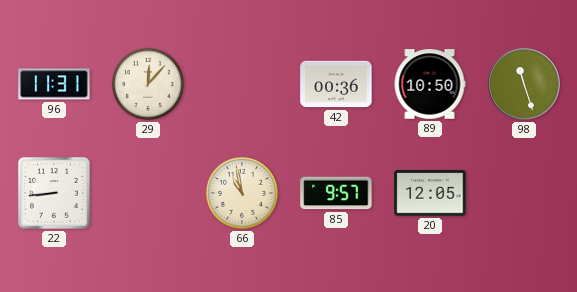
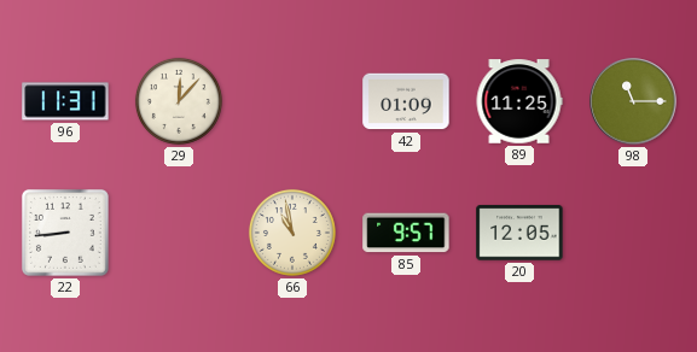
42: 00:36 -> 01:09
89: 10:50 -> 11:25
98: 11:27 -> 11:15
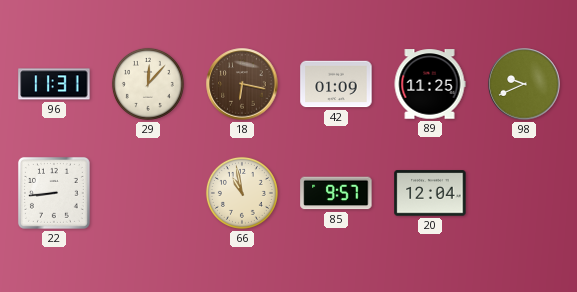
18: none -> 6:17
98: 11:15 -> 9:41
20: 12:05 -> 12:04
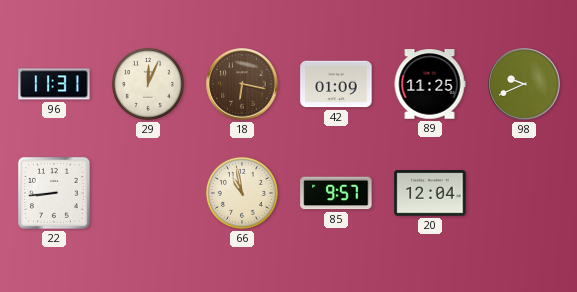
29: 12:07 -> 12:04
